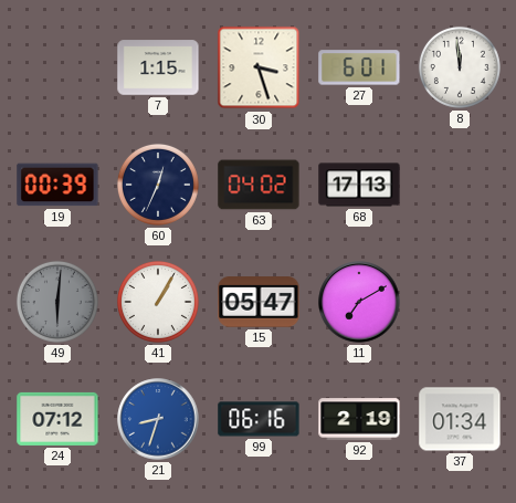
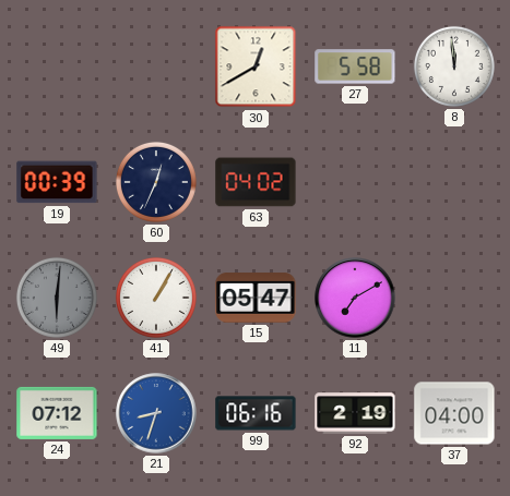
7: 1:15 -> none
30: 3:27 -> 12:40
27: 6:01 -> 5:58
68: 17:13 -> none
37: 01:34 -> 04:00
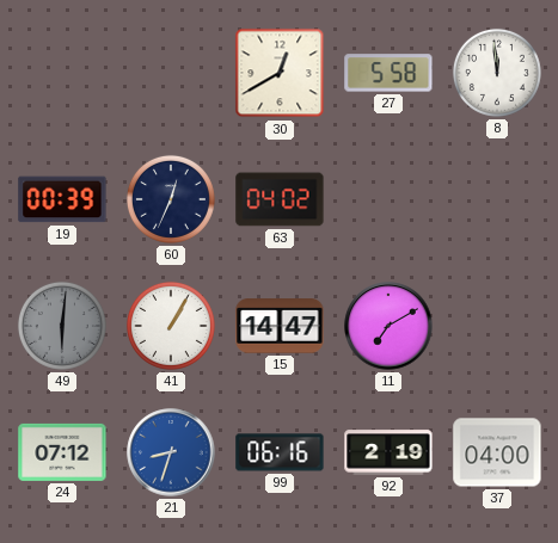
15: 05:47 -> 14:47
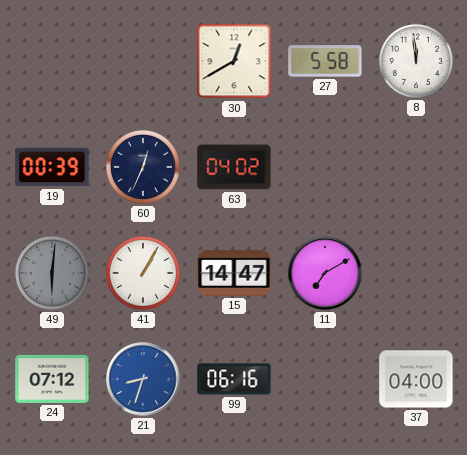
92: 2:19 -> none
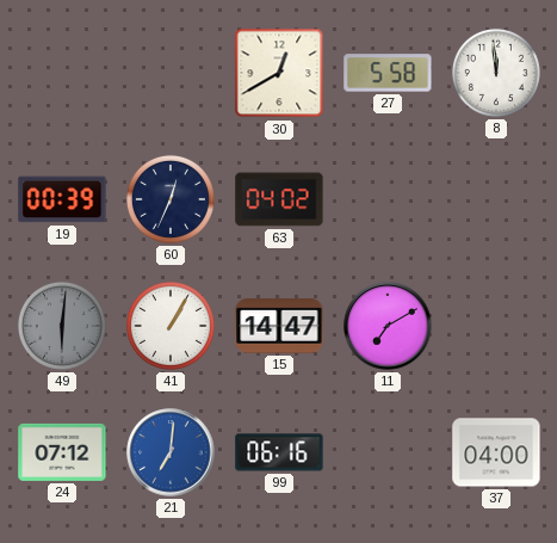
21: 8:33 -> 7:01
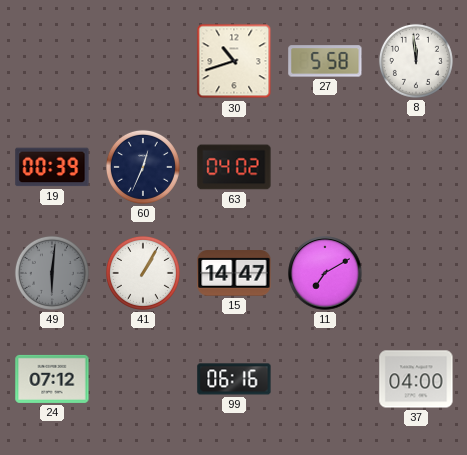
30: 12:40 -> 10:42
21: 7:01 -> none
